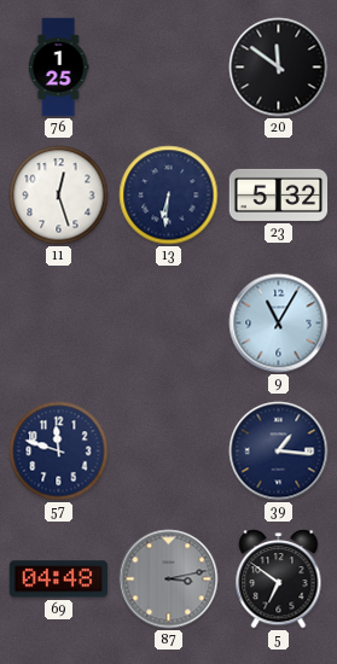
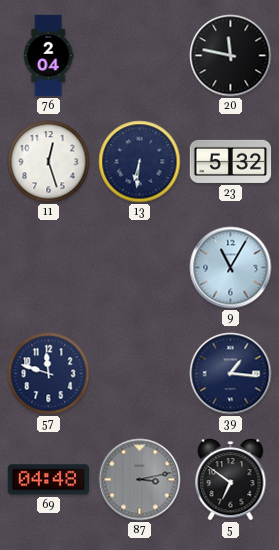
76: 1:25 -> 2:04
20: 11:51 -> 11:47
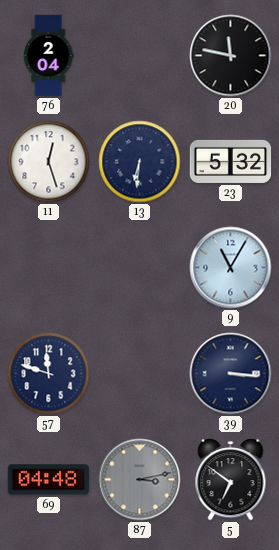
39: 1:16 -> 3:16
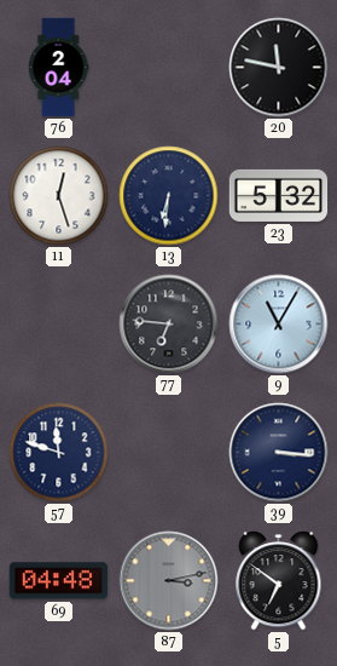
77: none -> 6:46
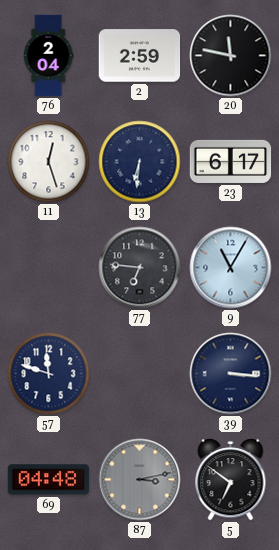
2: none -> 2:59
23: 5:32 -> 6:17
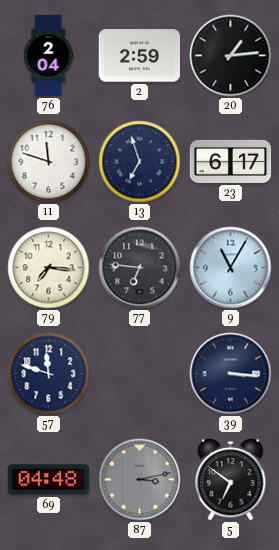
20: 11:47 -> 1:14
11: 12:27 -> 11:48
13: 6:31 -> 6:57
79: none -> 7:16
